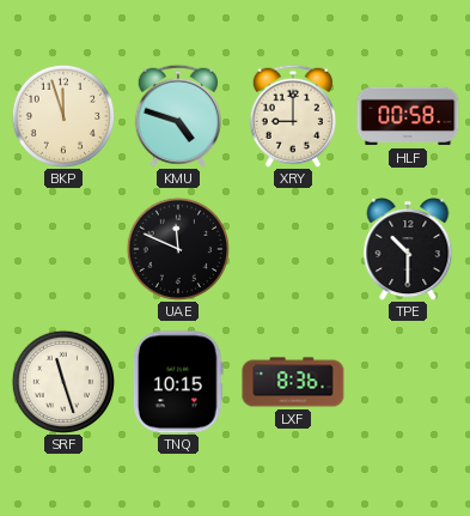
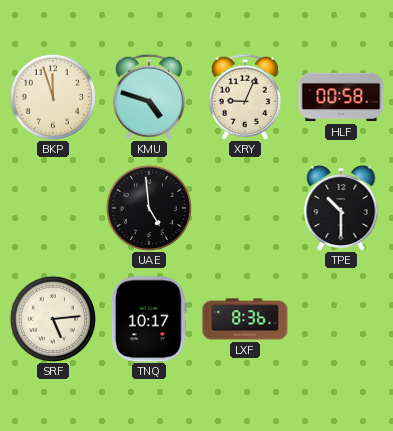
XRY: 9:00 -> 9:04
UAE: 11:49 -> 4:59
SRF: 11:27 -> 5:14
TNQ: 10:15 -> 10:17
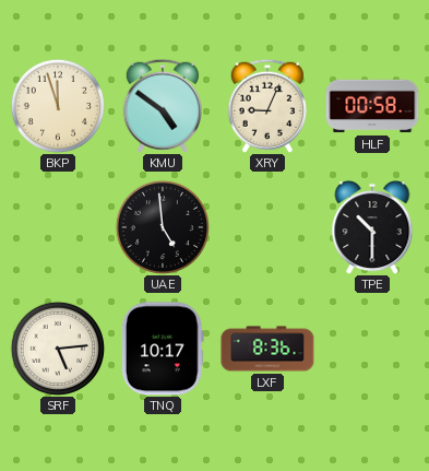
KMU: 4:48 -> 4:51
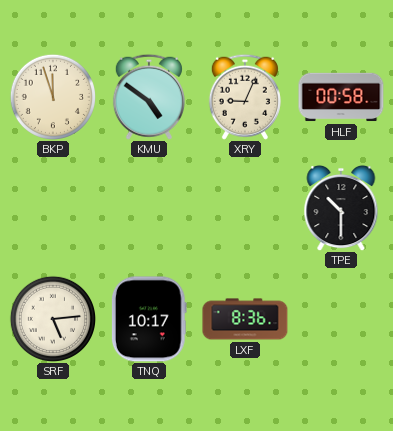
UAE: 4:59 -> none
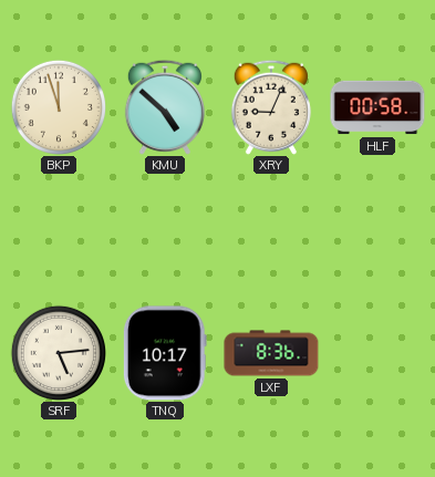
KMU: 4:51 -> 4:52
TPE: 10:30 -> none
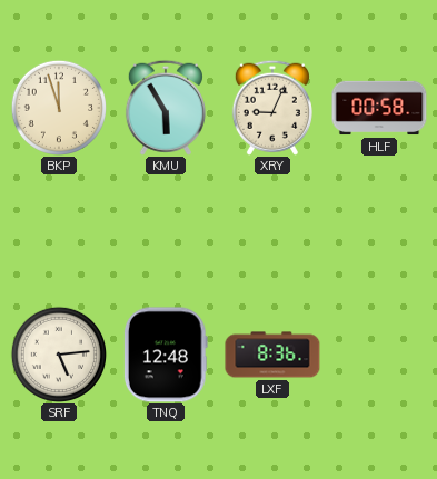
KMU: 4:52 -> 5:55
TNQ: 10:17 -> 12:48
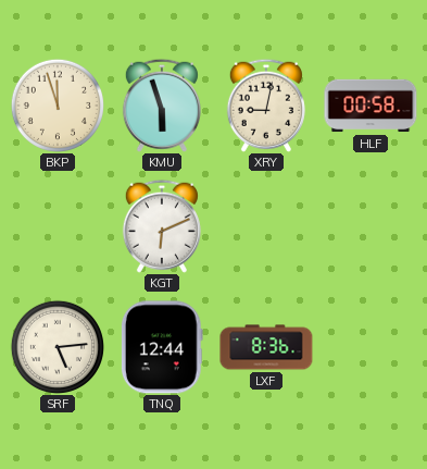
KMU: 5:55 -> 5:57
XRY: 9:04 -> 9:02
KGT: none -> 6:11
TNQ: 12:48 -> 12:44
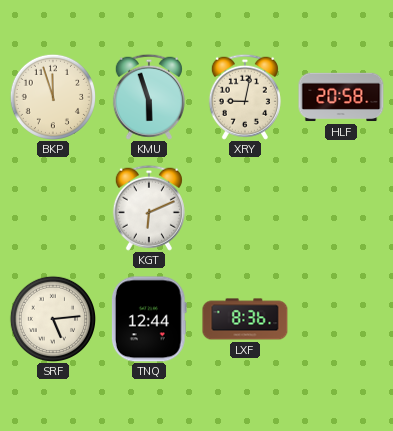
HLF: 00:58 -> 20:58
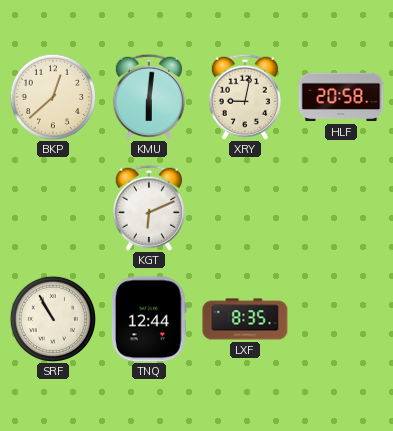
BKP: 11:57 -> 12:38
KMU: 5:57 -> 6:01
SRF: 5:14 -> 10:55
LXF: 8:36 -> 8:35
